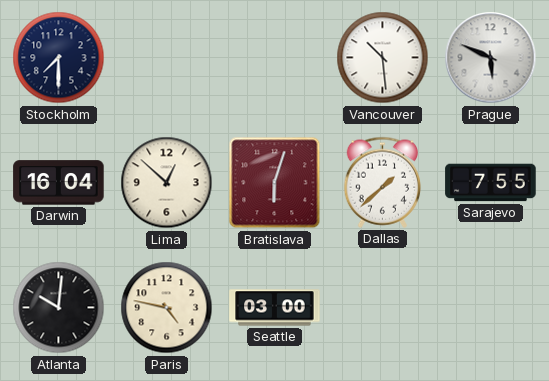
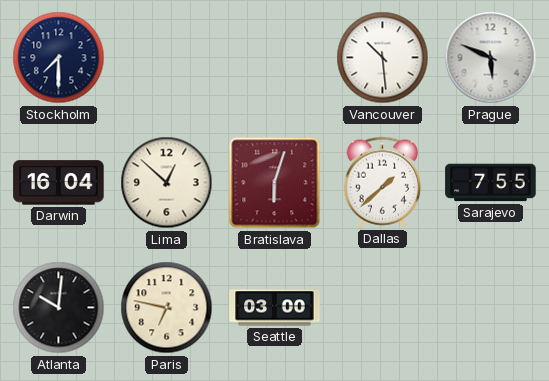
Paris: 4:47 -> 6:47
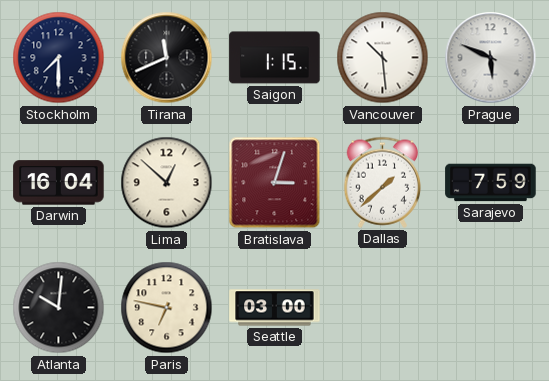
Tirana: none -> 11:41
Saigon: none -> 1:15
Bratislava: 6:03 -> 3:03
Sarajevo: 7:55 -> 7:59
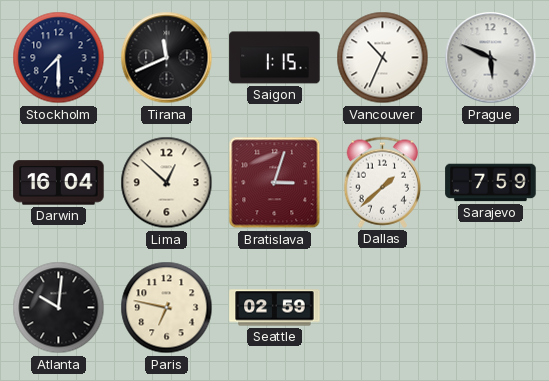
Vancouver: 10:29 -> 10:34
Seattle: 03:00 -> 02:59
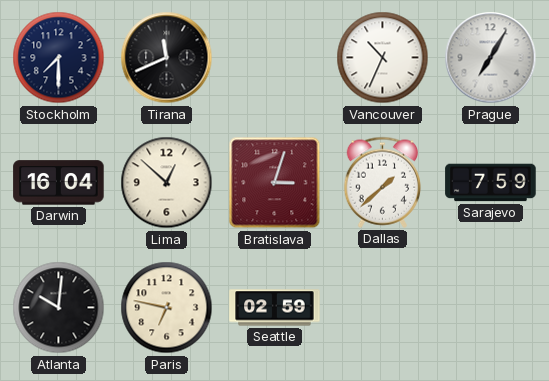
Saigon: 1:15 -> none
Prague: 5:49 -> 7:05
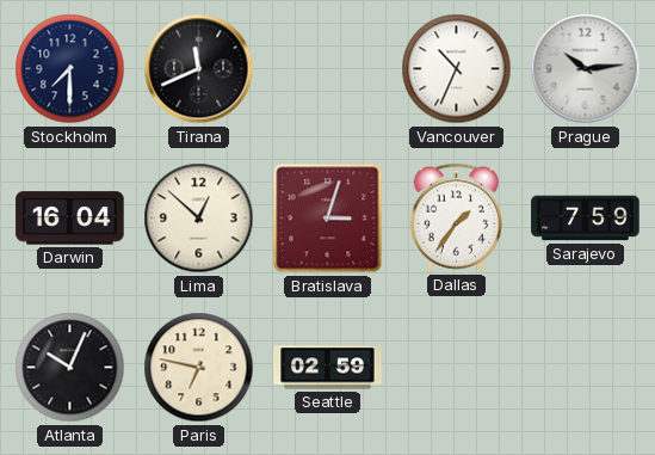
Prague: 7:05 -> 10:14
Dallas: 1:38 -> 1:36
Atlanta: 10:01 -> 10:04
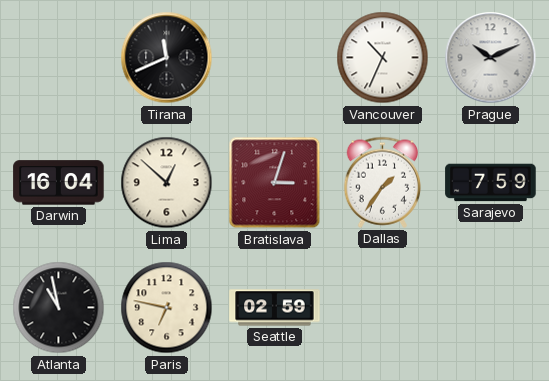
Stockholm: 7:30 -> none
Prague: 10:14 -> 10:11
Atlanta: 10:04 -> 10:58
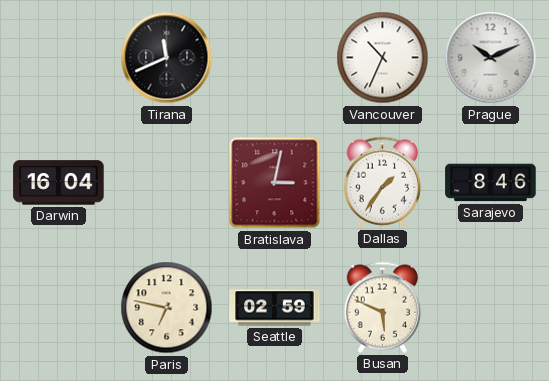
Lima: 12:52 -> none
Bratislava: 3:03 -> 3:02
Sarajevo: 7:59 -> 8:46
Atlanta: 10:58 -> none
Busan: none -> 5:49
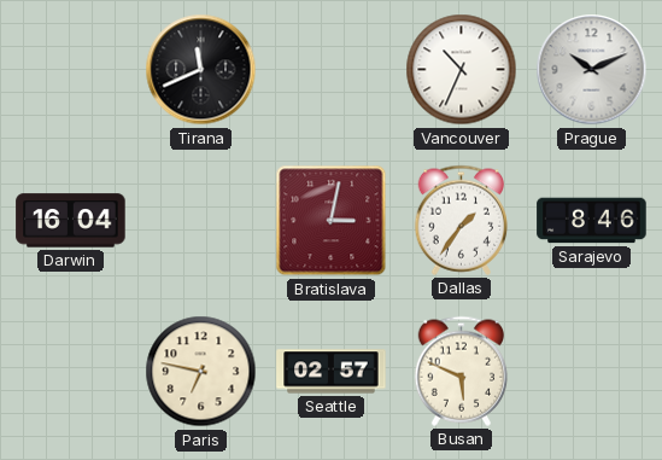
Seattle: 02:59 -> 02:57
